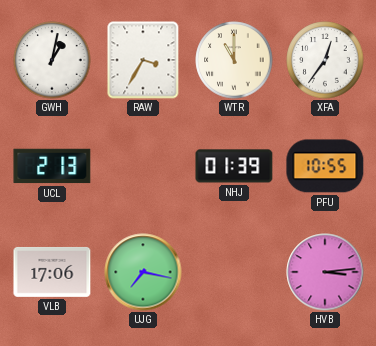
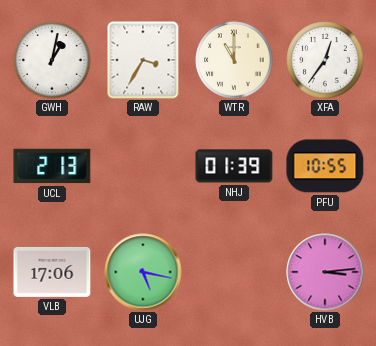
UJG: 7:17 -> 5:17
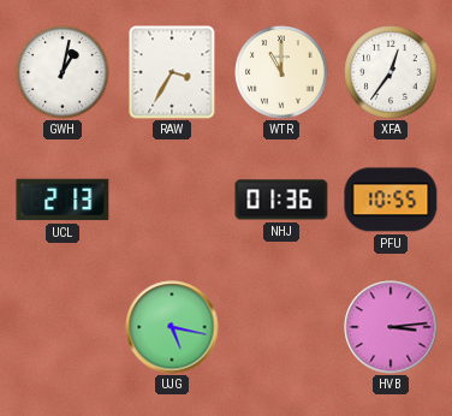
NHJ: 01:39 -> 01:36
VLB: 17:06 -> none
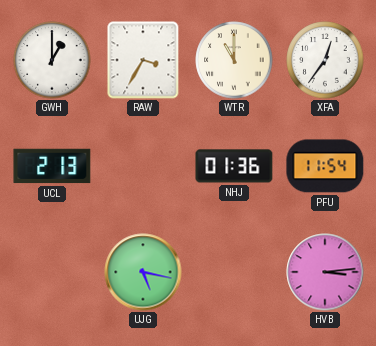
GWH: 1:02 -> 1:00
PFU: 10:55 -> 11:54
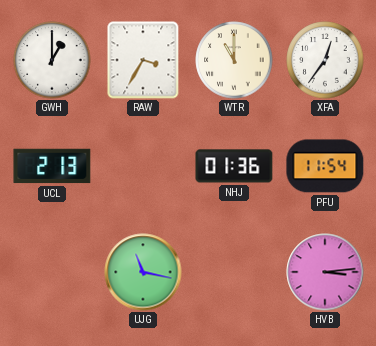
UJG: 5:17 -> 11:17
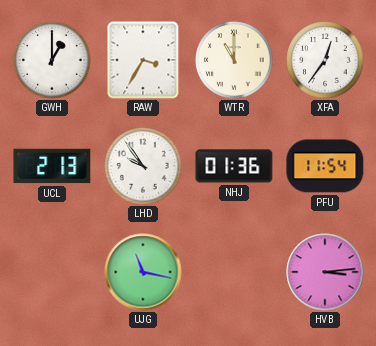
LHD: none -> 9:54
